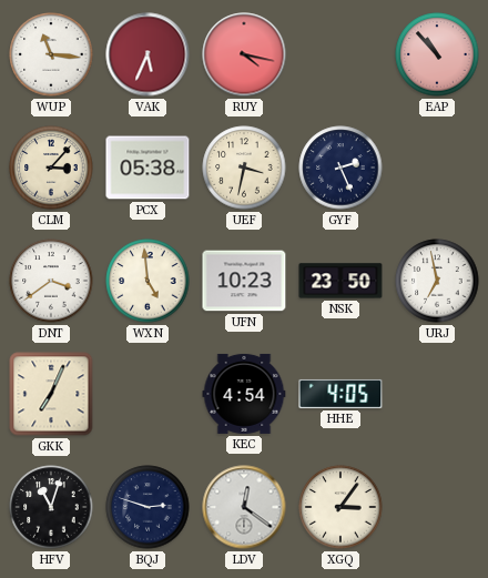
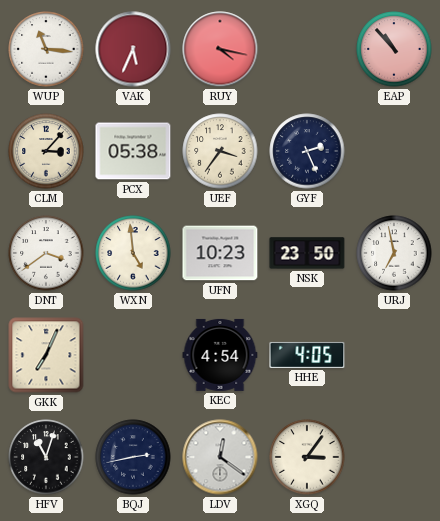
UEF: 3:32 -> 3:36
BQJ: 2:48 -> 2:43
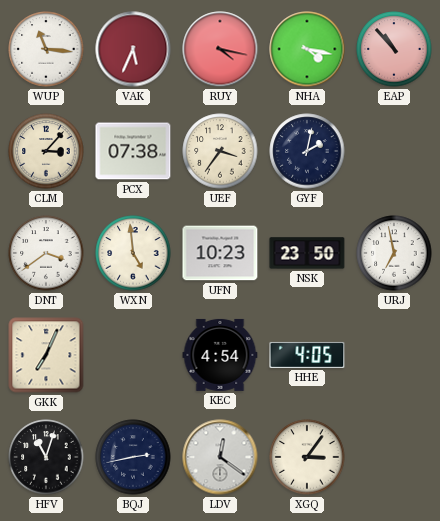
NHA: none -> 4:17
PCX: 05:38 -> 07:38
GYF: 2:26 -> 2:02
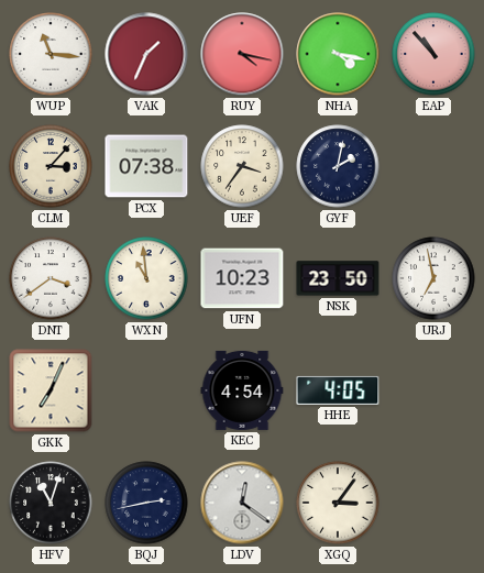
VAK: 5:34 -> 1:34
WXN: 4:59 -> 10:59
